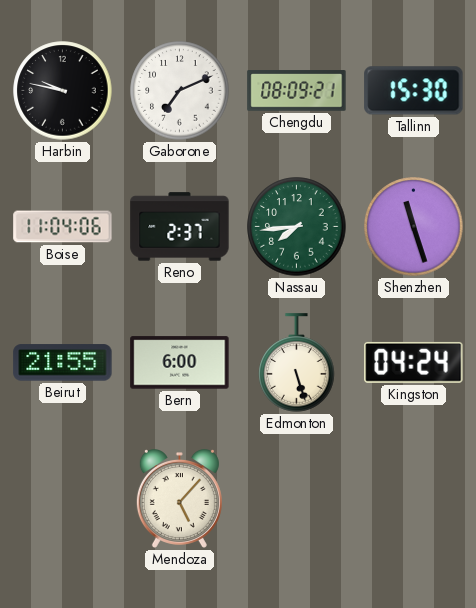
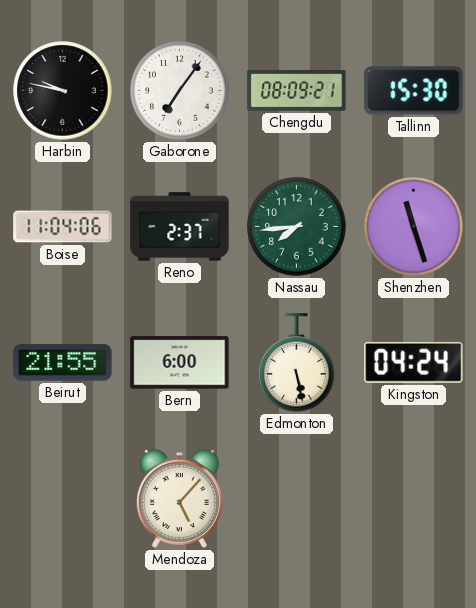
Gaborone: 7:11 -> 7:06
Edmonton: 5:27 -> 5:28
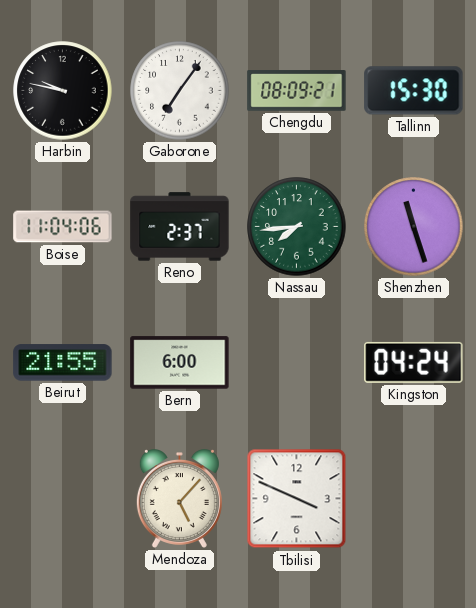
Edmonton: 5:28 -> none
Tbilisi: none -> 3:49
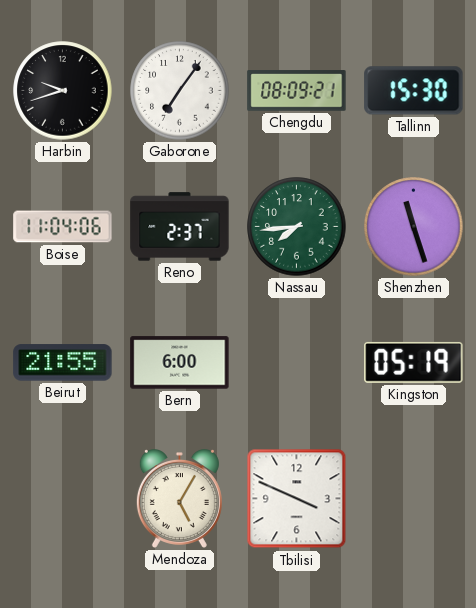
Harbin: 9:47 -> 9:42
Kingston: 04:24 -> 05:19
Mendoza: 5:07 -> 5:05
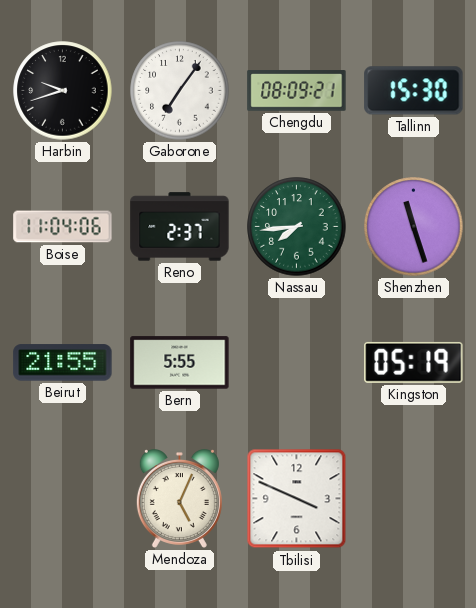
Bern: 6:00 -> 5:55
Mendoza: 5:05 -> 5:04
